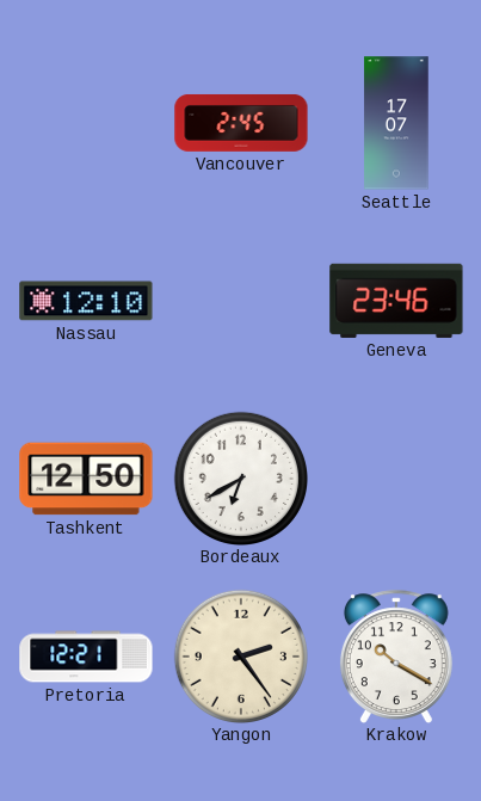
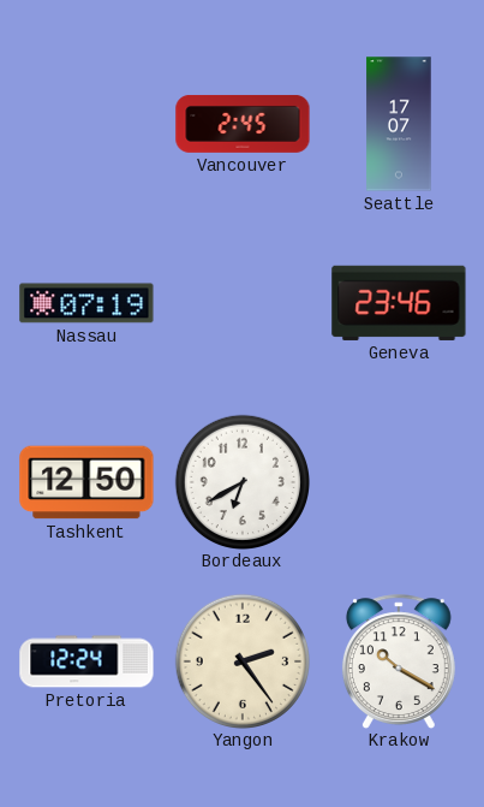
Nassau: 12:10 -> 07:19
Pretoria: 12:21 -> 12:24
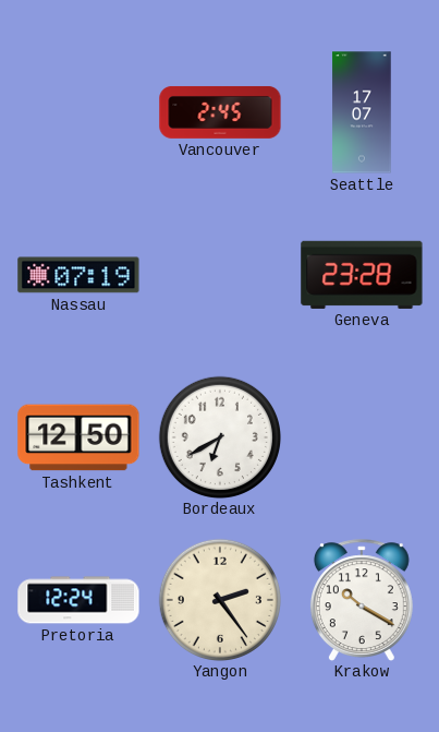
Geneva: 23:46 -> 23:28
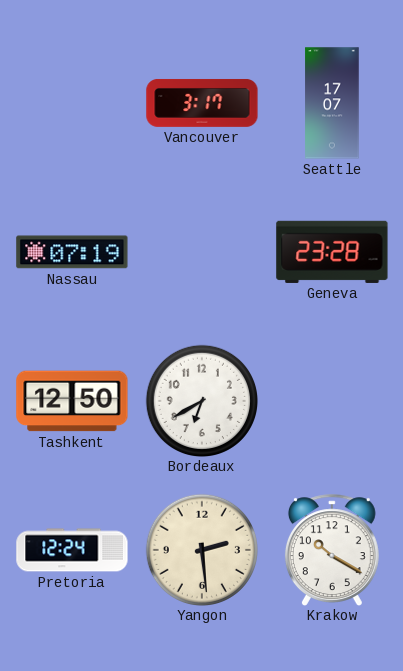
Vancouver: 2:45 -> 3:17
Yangon: 2:24 -> 2:29
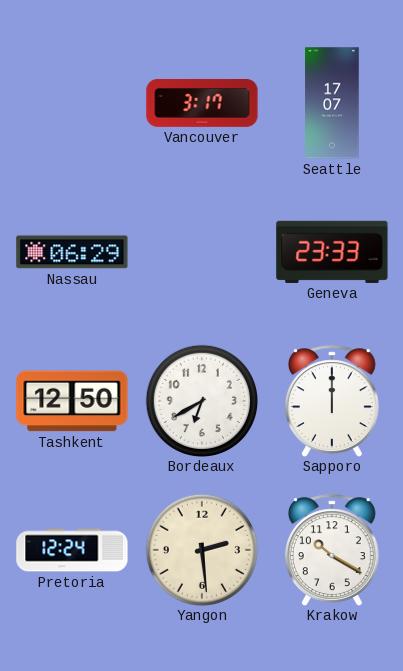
Nassau: 07:19 -> 06:29
Geneva: 23:28 -> 23:33
Sapporo: none -> 12:00
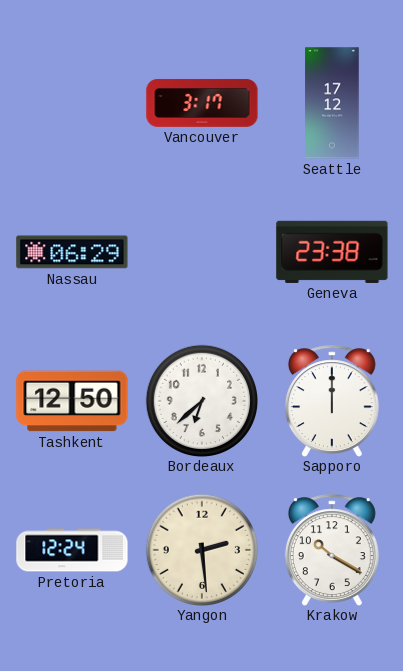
Seattle: 17:07 -> 17:12
Geneva: 23:33 -> 23:38
Bordeaux: 6:40 -> 6:38
